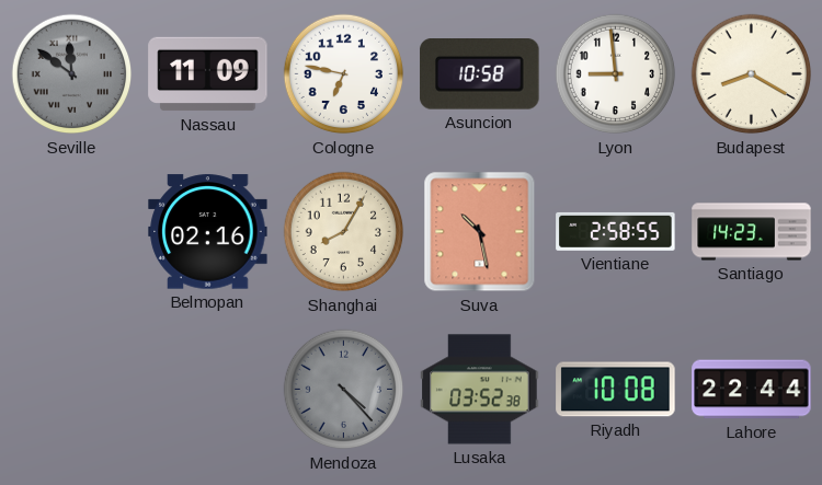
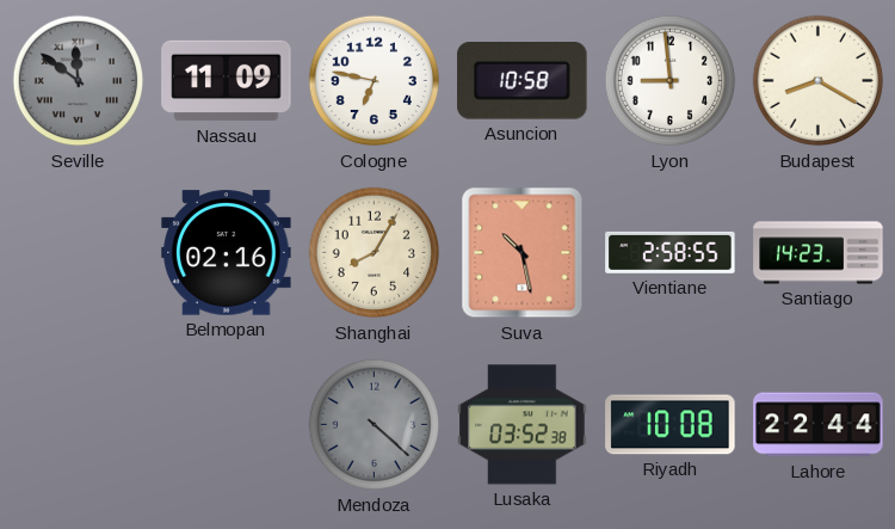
Mendoza: 4:23 -> 4:22
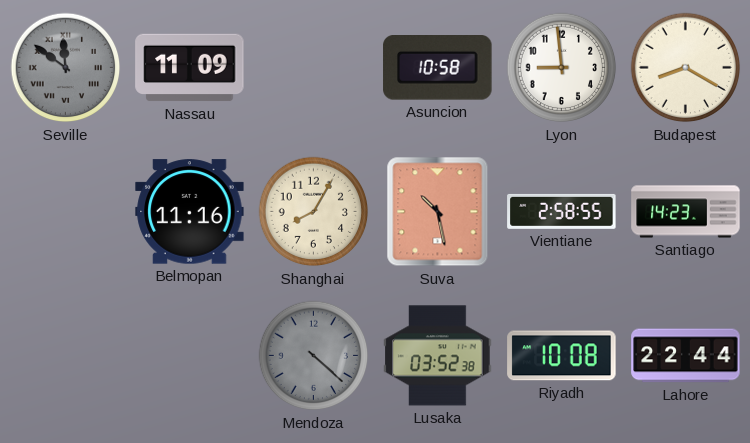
Cologne: 6:47 -> none
Belmopan: 02:16 -> 11:16
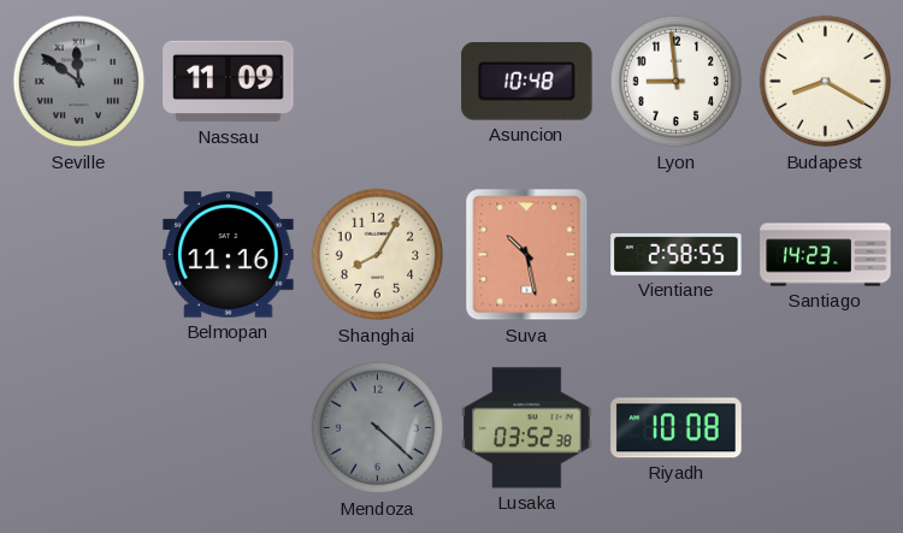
Asuncion: 10:58 -> 10:48
Lahore: 22:44 -> none
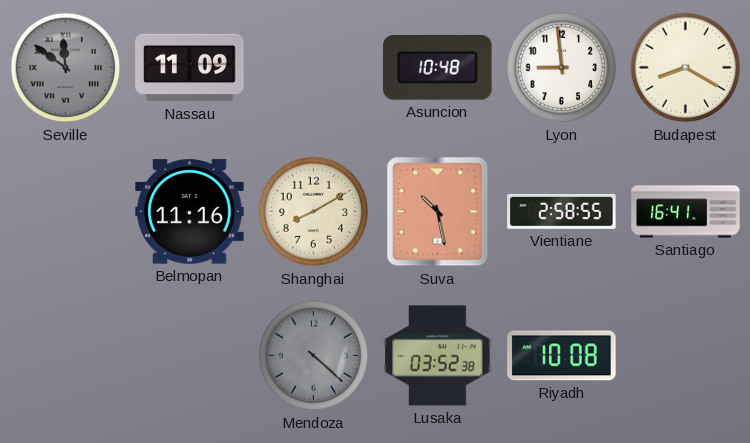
Shanghai: 8:05 -> 8:10
Santiago: 14:23 -> 16:41
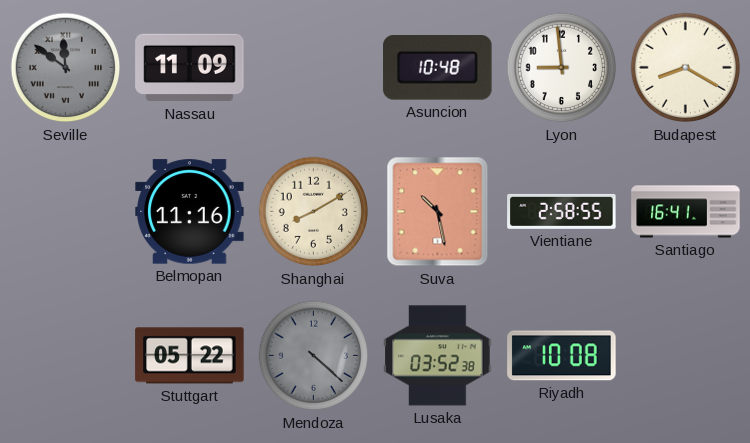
Stuttgart: none -> 05:22
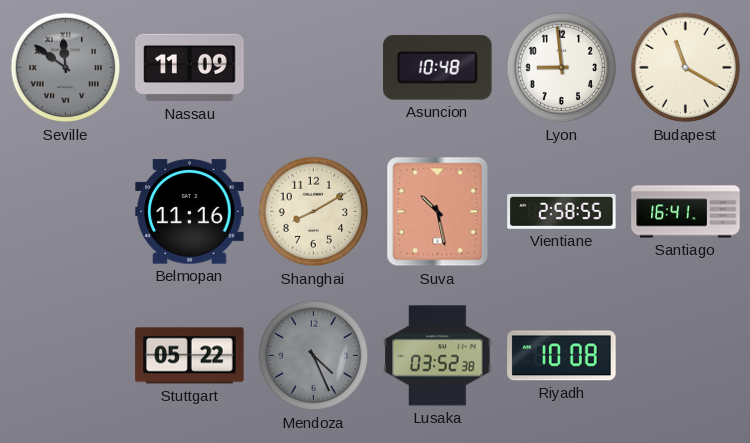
Budapest: 8:20 -> 11:20
Mendoza: 4:22 -> 4:26
